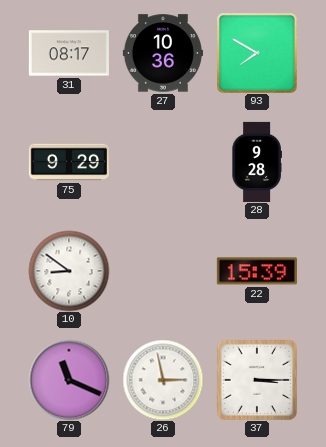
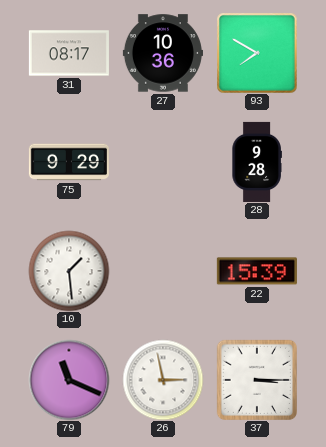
10: 8:51 -> 1:29
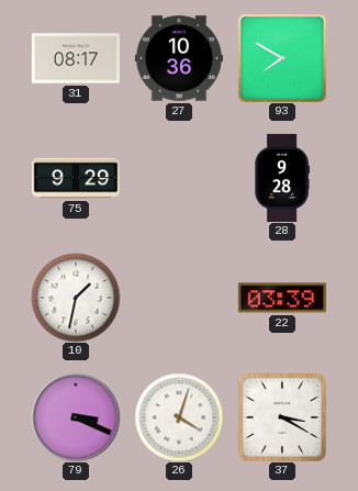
10: 1:29 -> 1:32
22: 15:39 -> 03:39
79: 11:19 -> 3:19
26: 2:58 -> 4:03
37: 3:15 -> 3:20
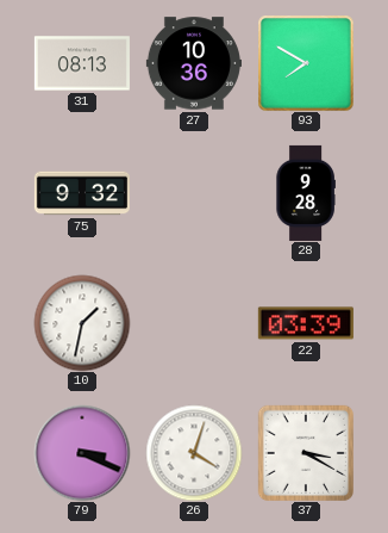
31: 08:17 -> 08:13
75: 9:29 -> 9:32
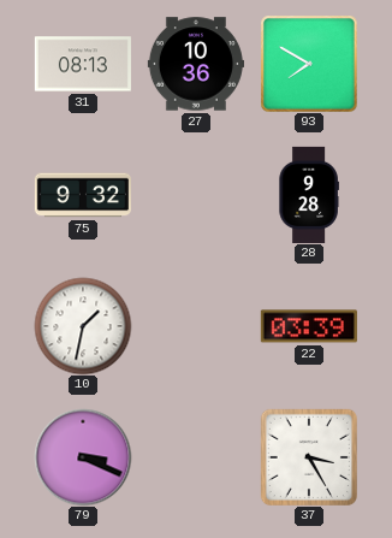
26: 4:03 -> none
37: 3:20 -> 3:25
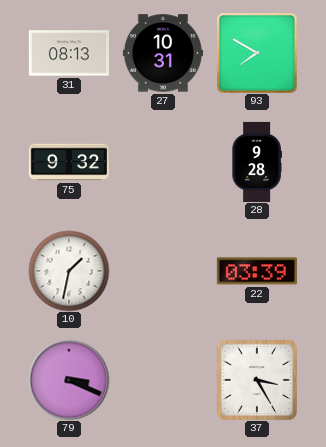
27: 10:36 -> 10:31
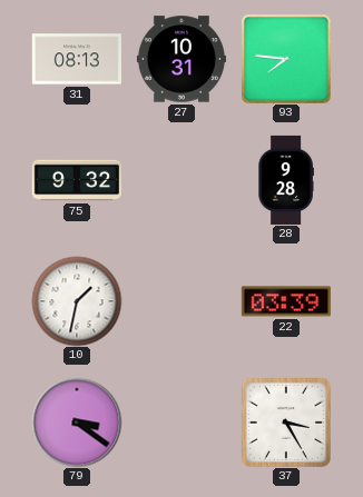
93: 7:50 -> 7:46
79: 3:19 -> 3:21
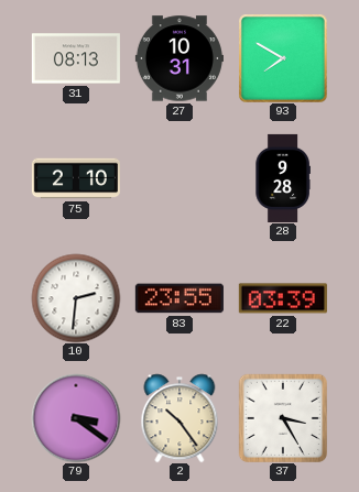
93: 7:46 -> 7:50
75: 9:32 -> 2:10
10: 1:32 -> 2:31
83: none -> 23:55
2: none -> 10:24
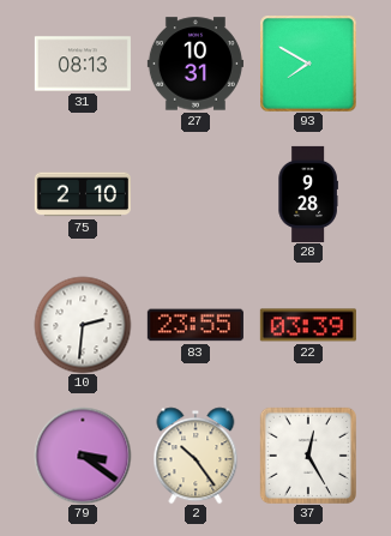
37: 3:25 -> 12:25
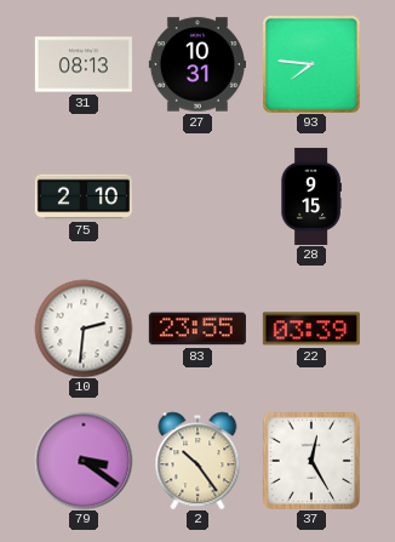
93: 7:50 -> 7:46
28: 9:28 -> 9:15
